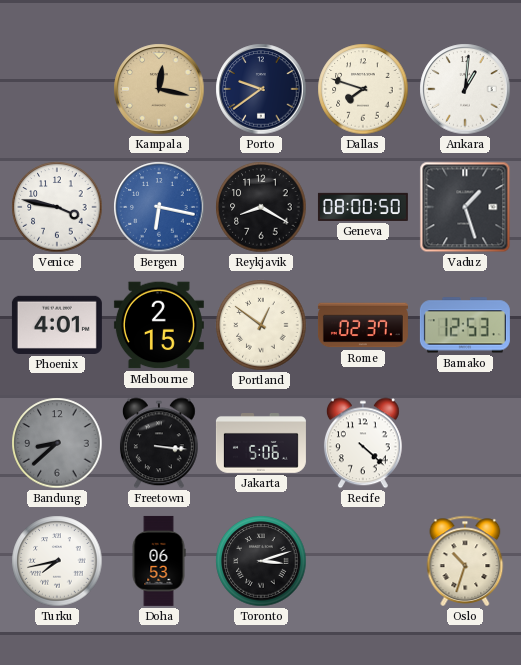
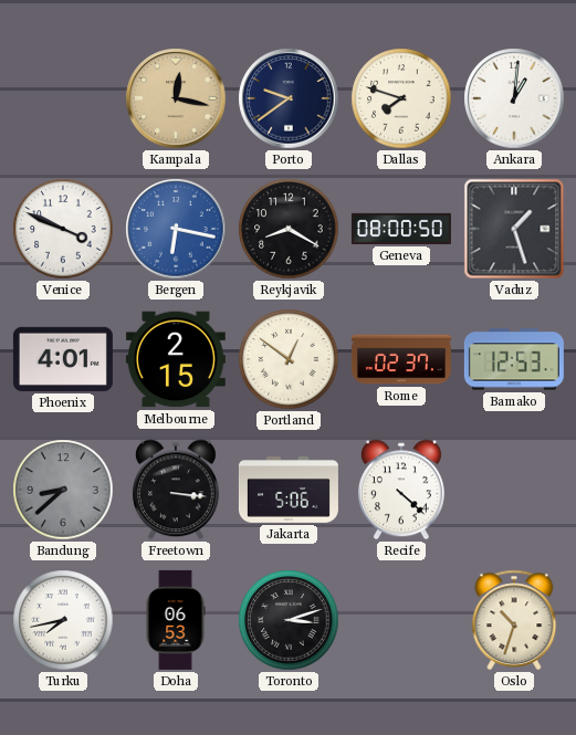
Venice: 3:47 -> 3:49
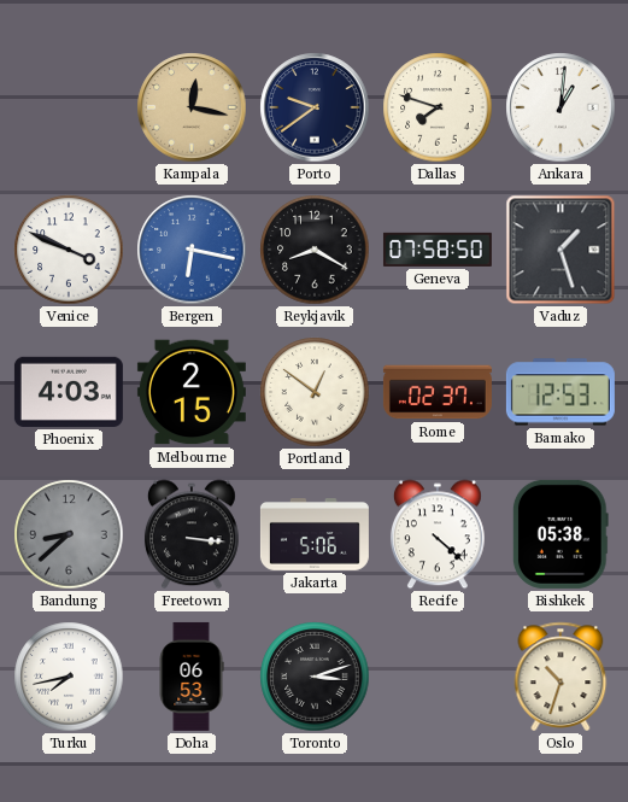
Geneva: 08:00 -> 07:58
Phoenix: 4:01 -> 4:03
Bishkek: none -> 05:38
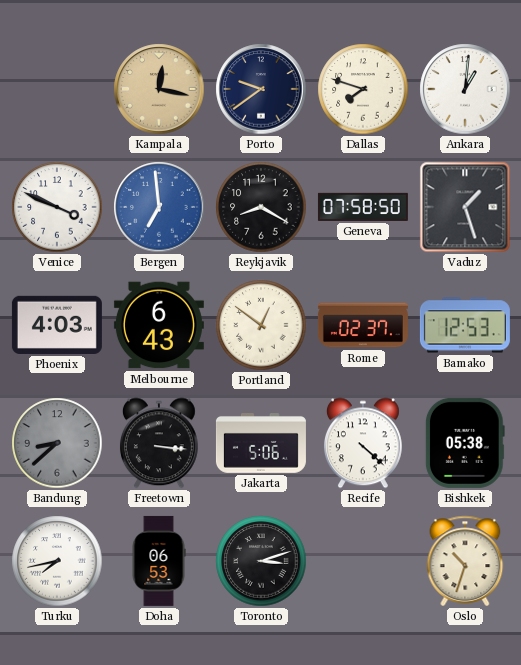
Bergen: 6:17 -> 6:59
Melbourne: 2:15 -> 6:43
